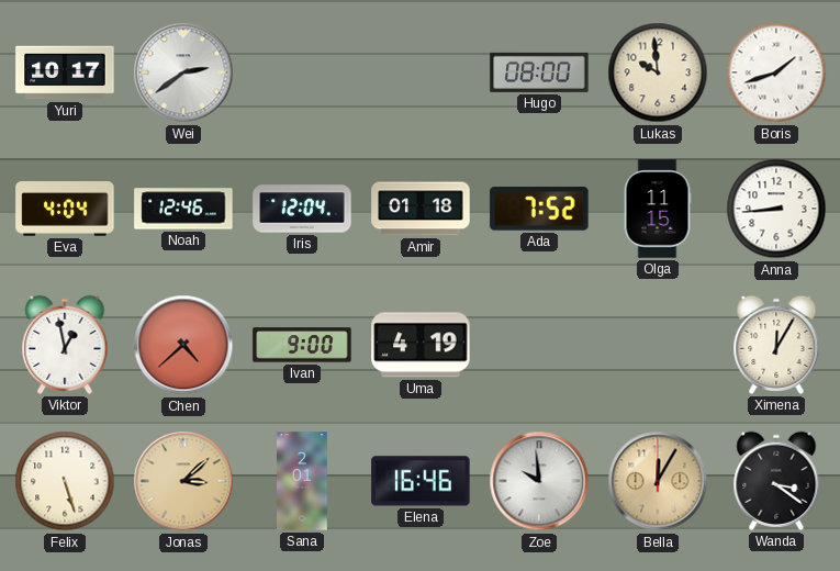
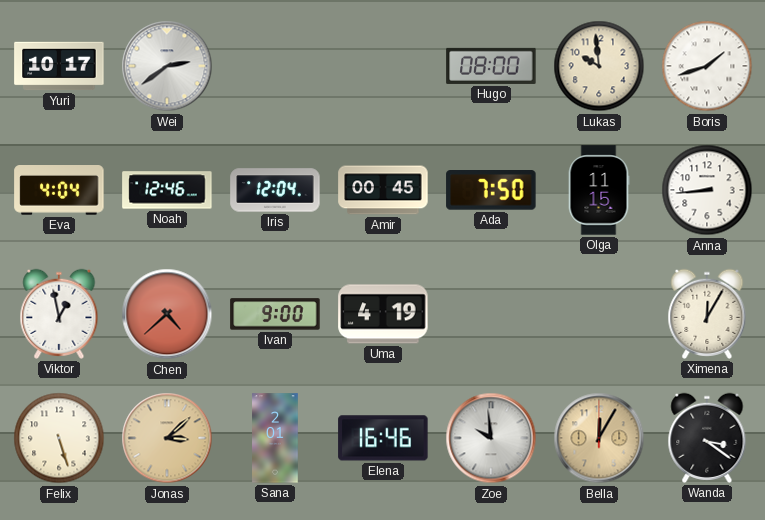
Amir: 01:18 -> 00:45
Ada: 7:52 -> 7:50
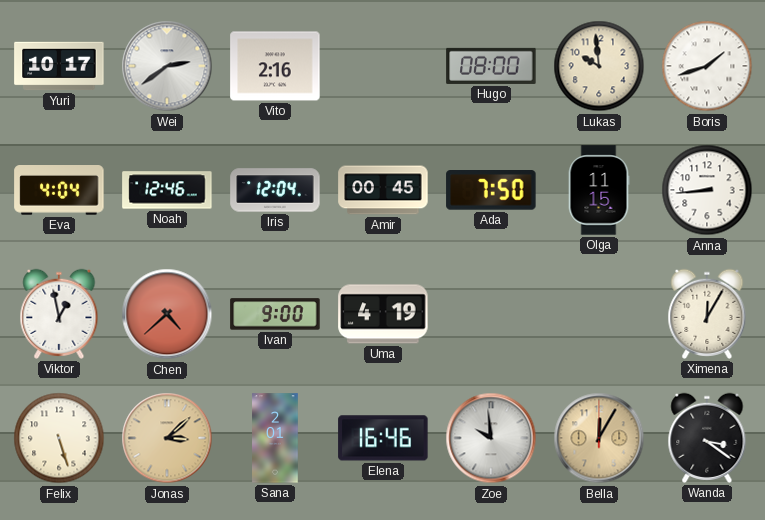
Vito: none -> 2:16
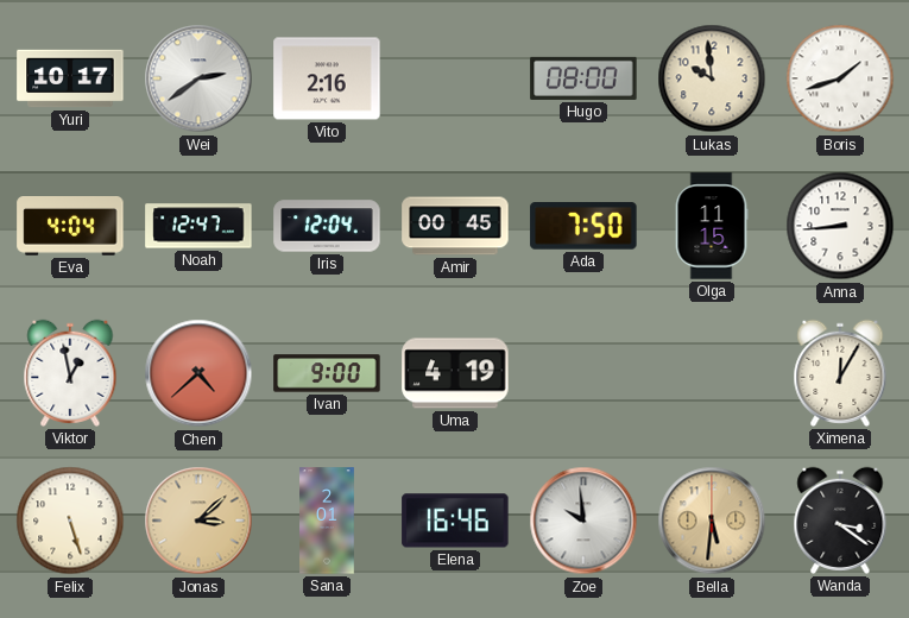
Noah: 12:46 -> 12:47
Bella: 12:05 -> 5:31
